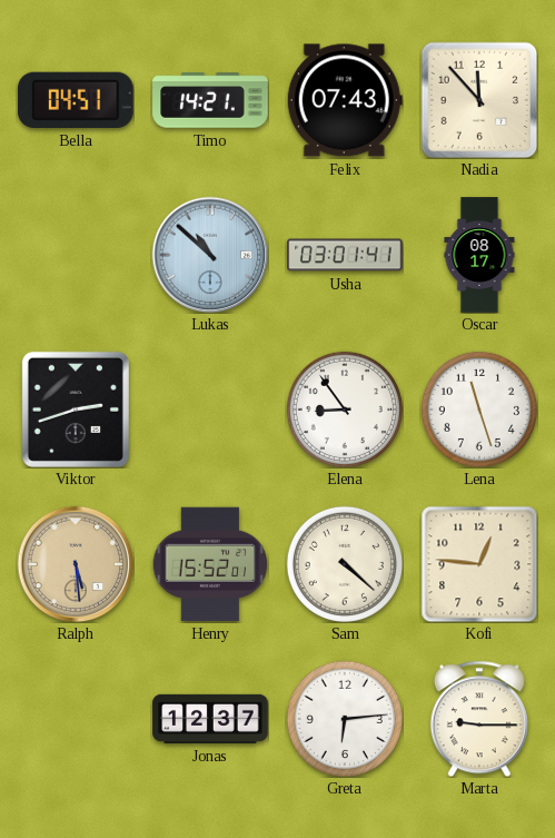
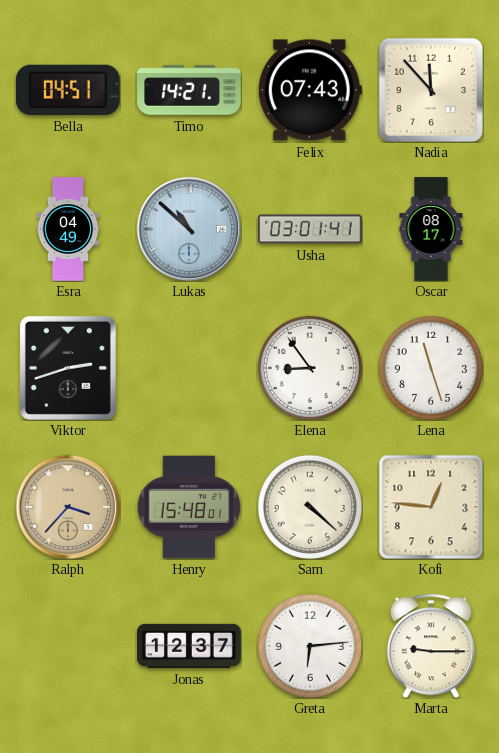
Esra: none -> 04:49
Ralph: 5:29 -> 3:37
Henry: 15:52 -> 15:48
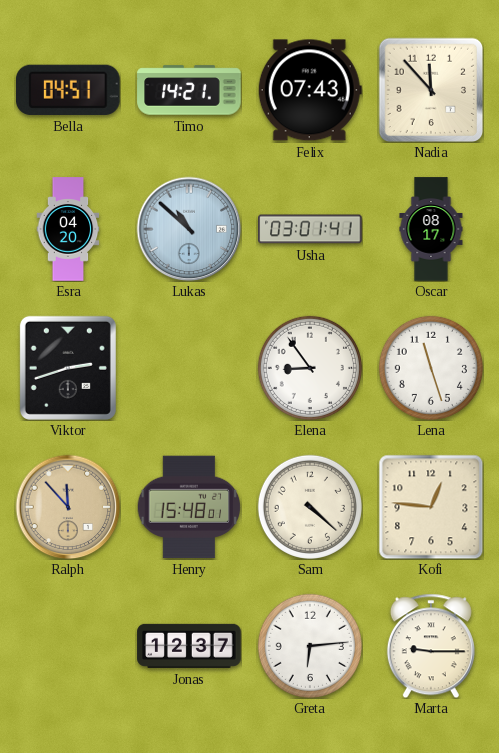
Esra: 04:49 -> 04:20
Ralph: 3:37 -> 11:53
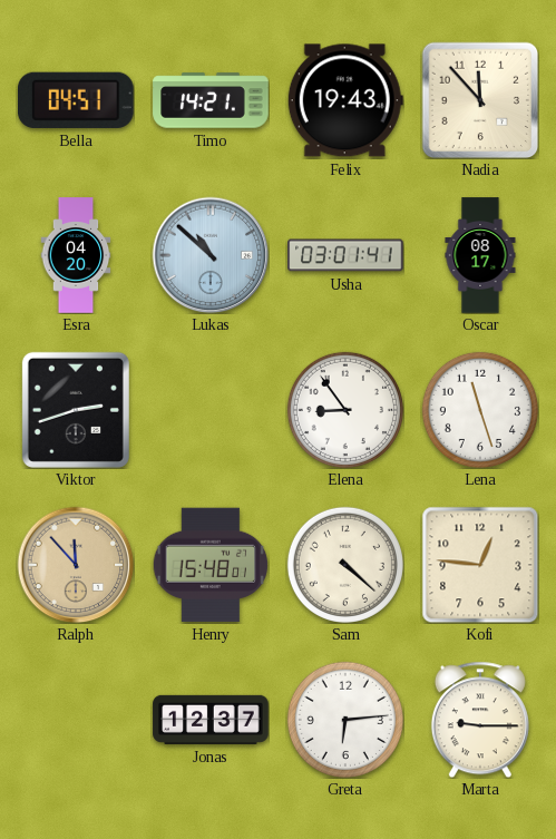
Felix: 07:43 -> 19:43
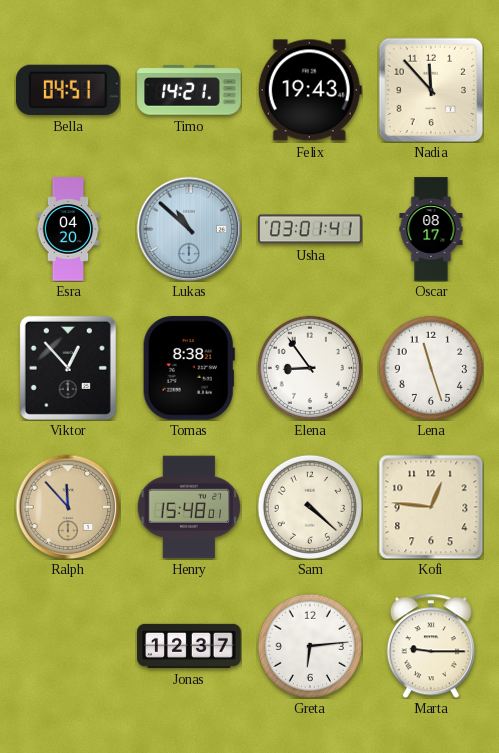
Viktor: 2:42 -> 12:53
Tomas: none -> 8:38
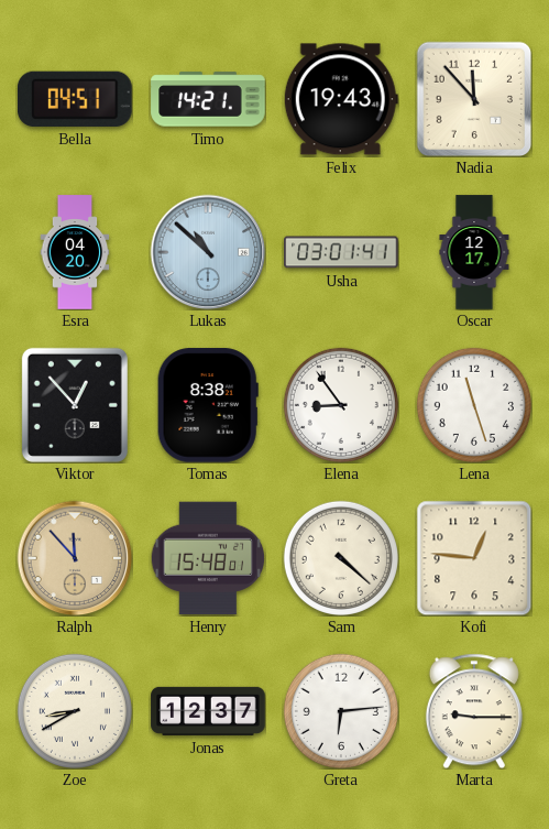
Oscar: 08:17 -> 12:17
Zoe: none -> 8:40
